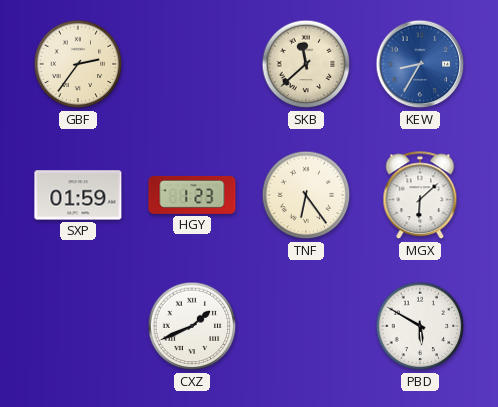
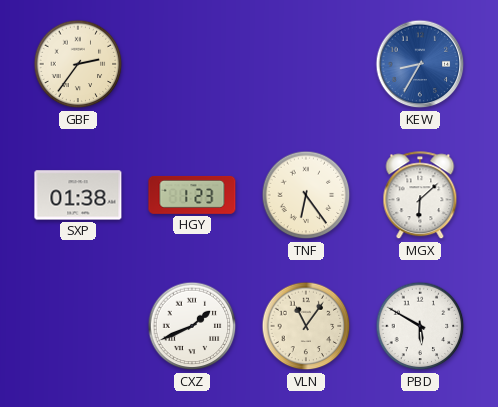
SKB: 11:38 -> none
SXP: 01:59 -> 01:38
VLN: none -> 11:06
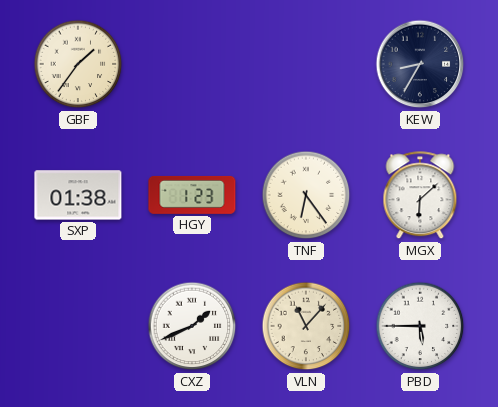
GBF: 2:36 -> 1:36
KEW dial: blue -> navy
VLN: 11:06 -> 11:07
PBD: 5:50 -> 5:45
